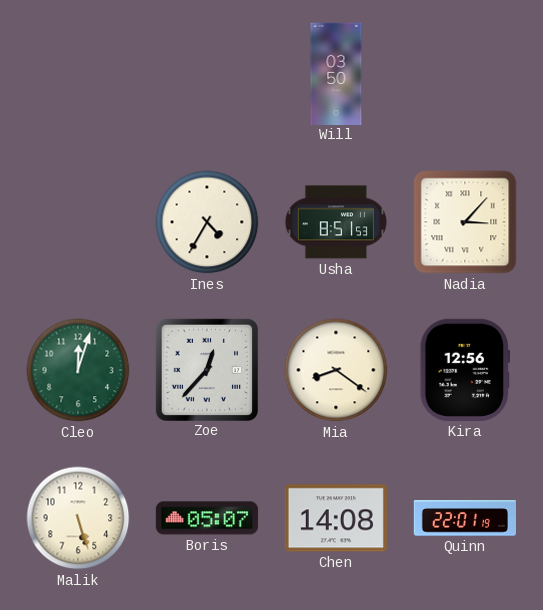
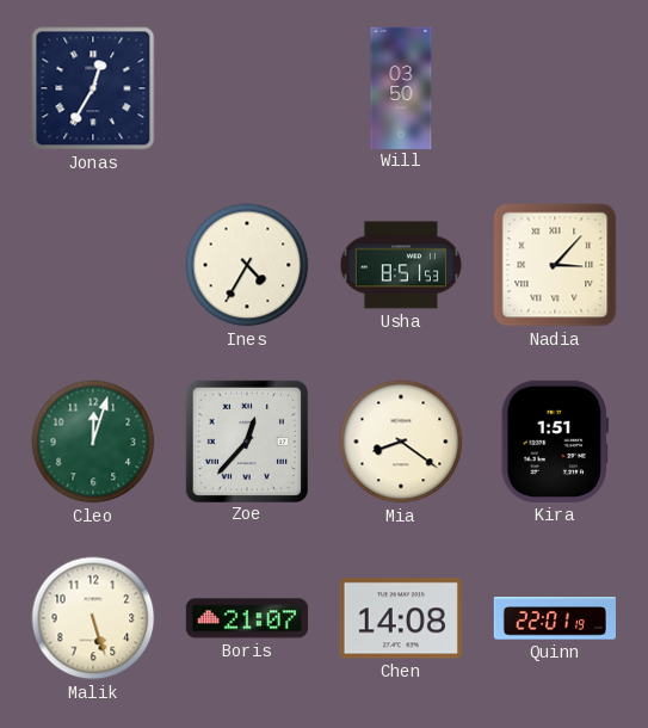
Jonas: none -> 12:35
Kira: 12:56 -> 1:51
Boris: 05:07 -> 21:07
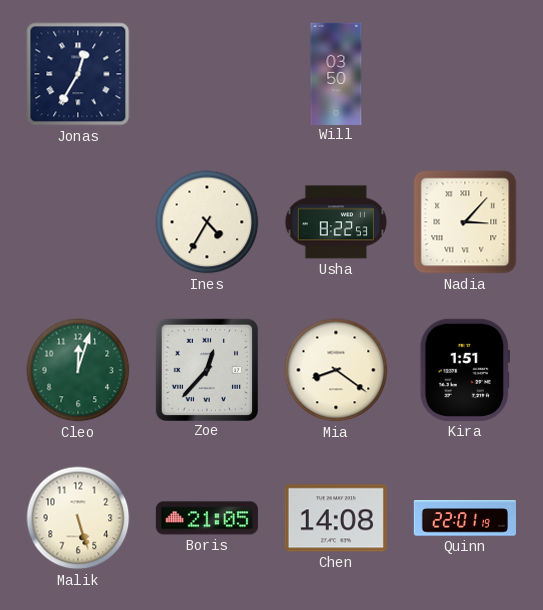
Usha: 8:51 -> 8:22
Boris: 21:07 -> 21:05
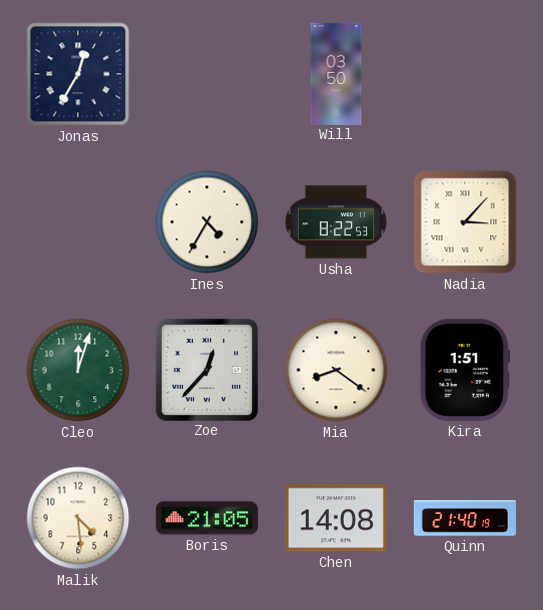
Malik: 5:27 -> 4:29
Quinn: 22:01 -> 21:40
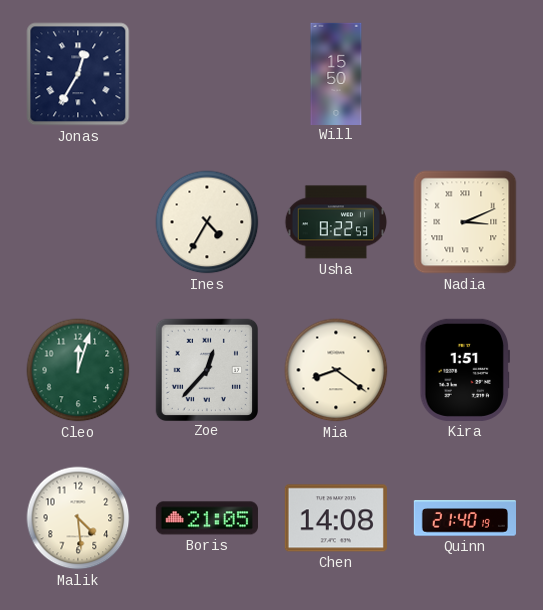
Will: 03:50 -> 15:50
Nadia: 3:07 -> 3:11
